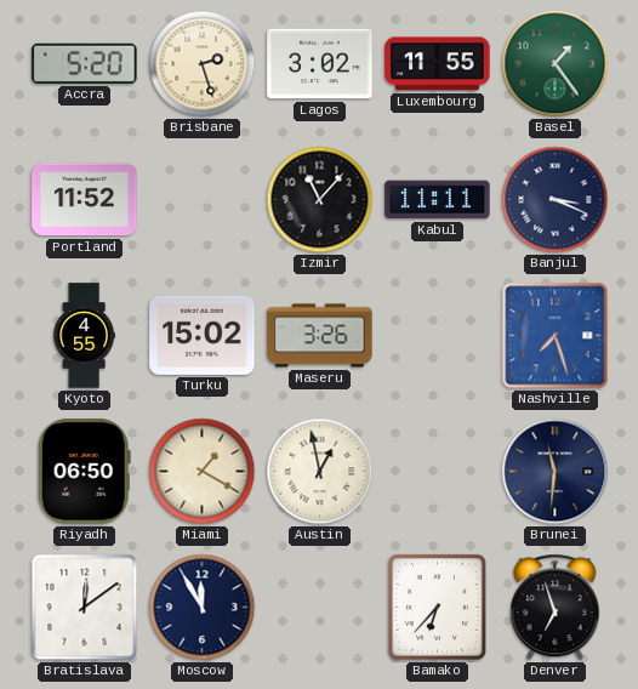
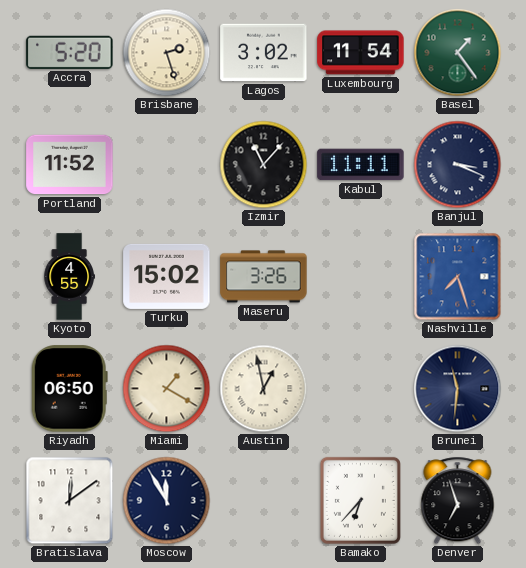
Luxembourg: 11:55 -> 11:54
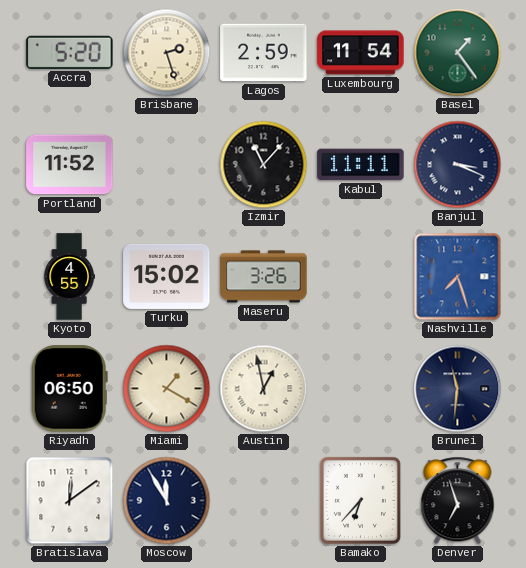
Lagos: 3:02 -> 2:59
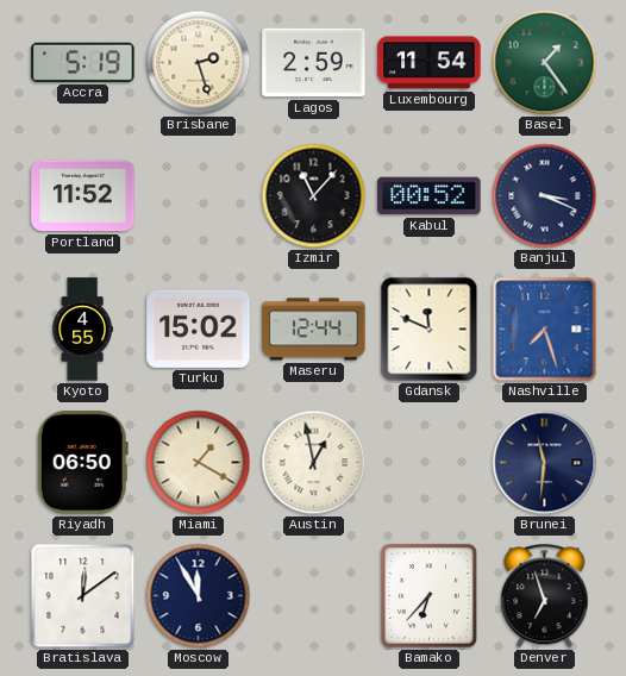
Accra: 5:20 -> 5:19
Kabul: 11:11 -> 00:52
Maseru: 3:26 -> 12:44
Gdansk: none -> 11:49
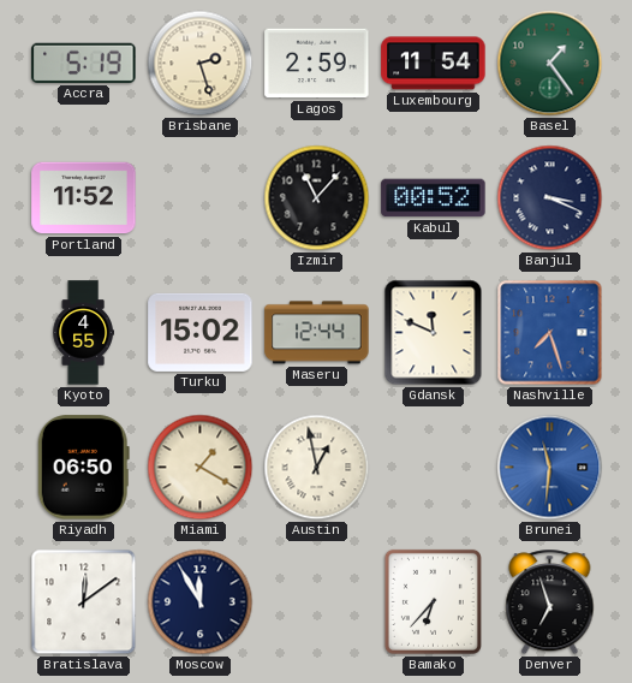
Brunei dial: navy -> blue
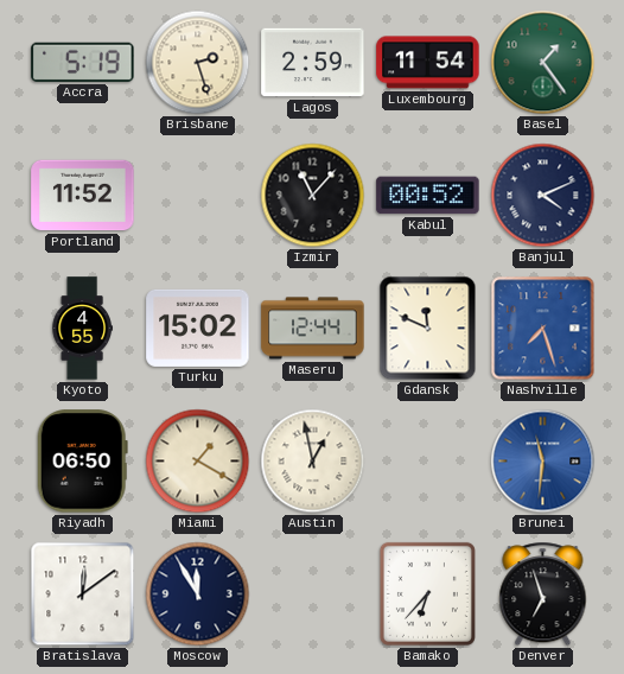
Banjul: 3:19 -> 4:11
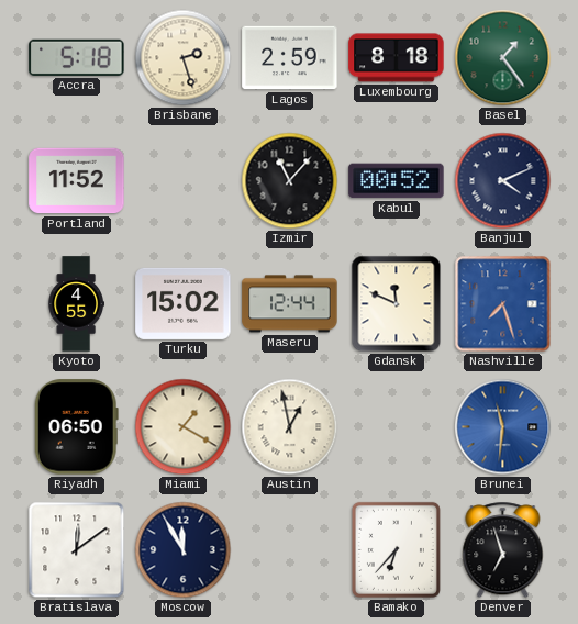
Accra: 5:19 -> 5:18
Luxembourg: 11:54 -> 8:18
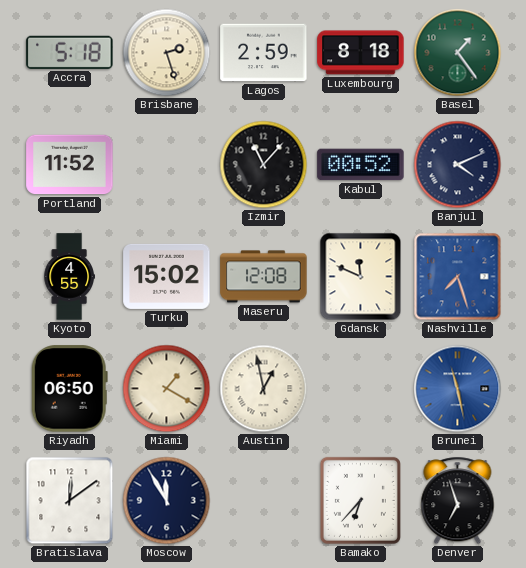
Maseru: 12:44 -> 12:08
Brunei: 11:31 -> 11:28
